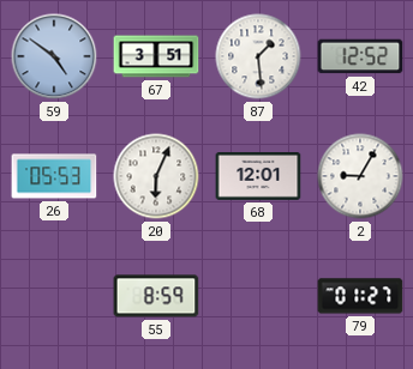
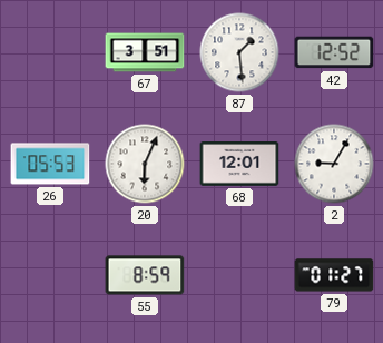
59: 4:51 -> none
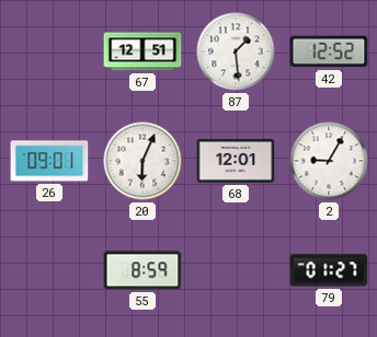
67: 3:51 -> 12:51
26: 05:53 -> 09:01
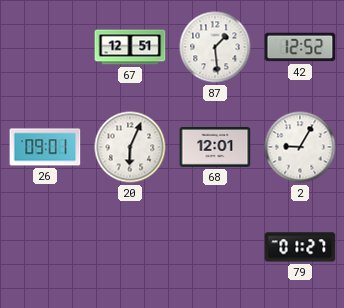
55: 8:59 -> none
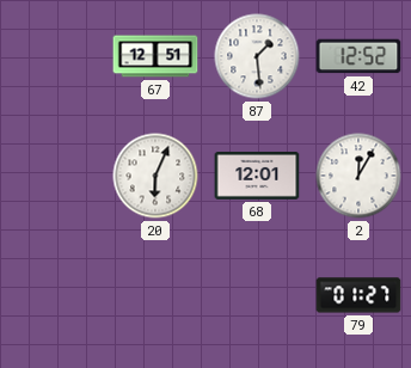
26: 09:01 -> none
2: 9:05 -> 12:05
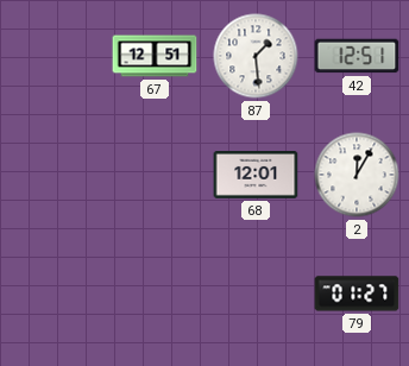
42: 12:52 -> 12:51
20: 6:04 -> none
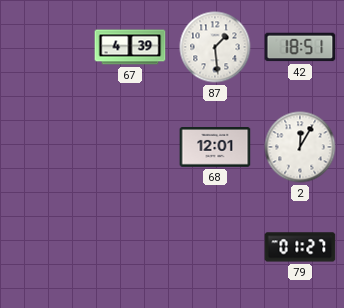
67: 12:51 -> 4:39
42: 12:51 -> 18:51
